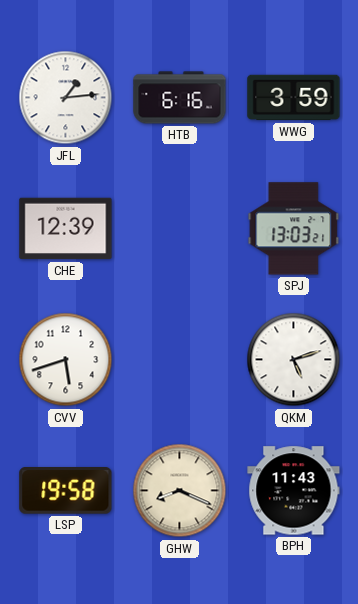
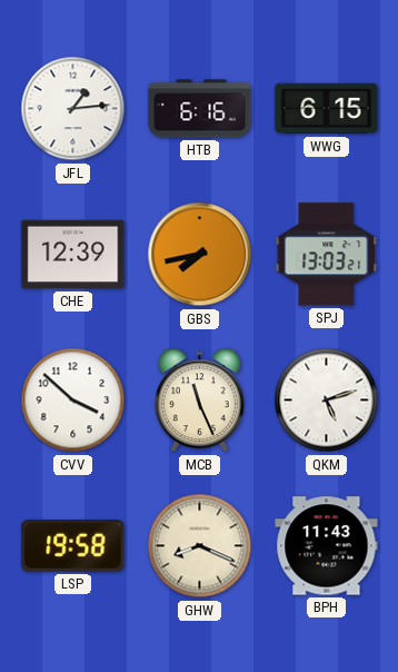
WWG: 3:59 -> 6:15
GBS: none -> 7:43
CVV: 5:42 -> 3:52
MCB: none -> 11:26
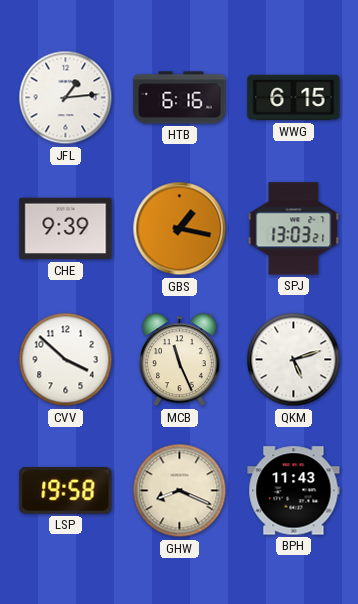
CHE: 12:39 -> 9:39
GBS: 7:43 -> 1:17
